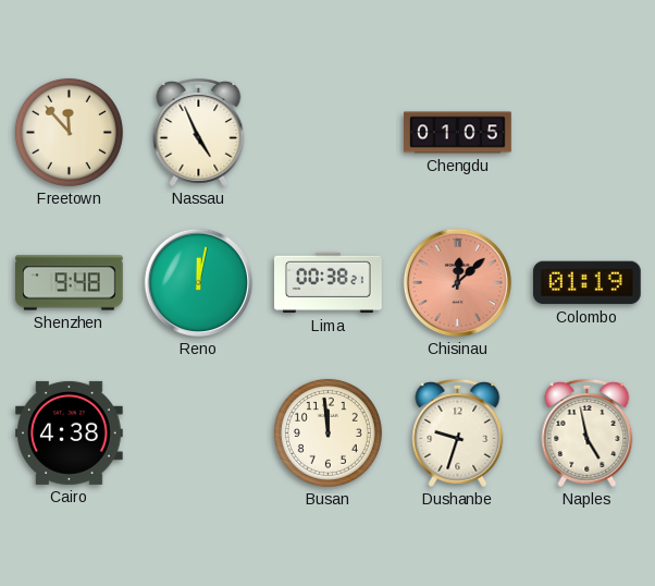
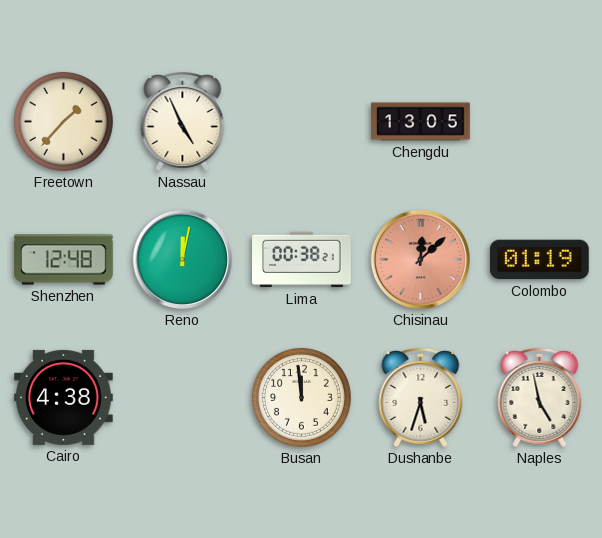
Freetown: 11:53 -> 1:37
Chengdu: 01:05 -> 13:05
Shenzhen: 9:48 -> 12:48
Dushanbe: 9:33 -> 5:33
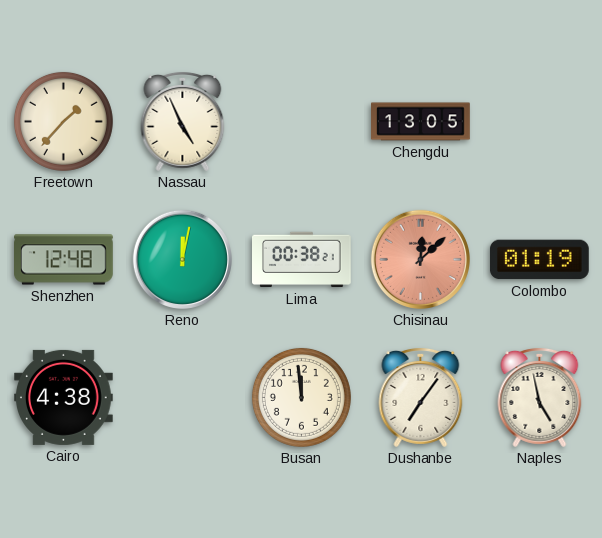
Dushanbe: 5:33 -> 7:06
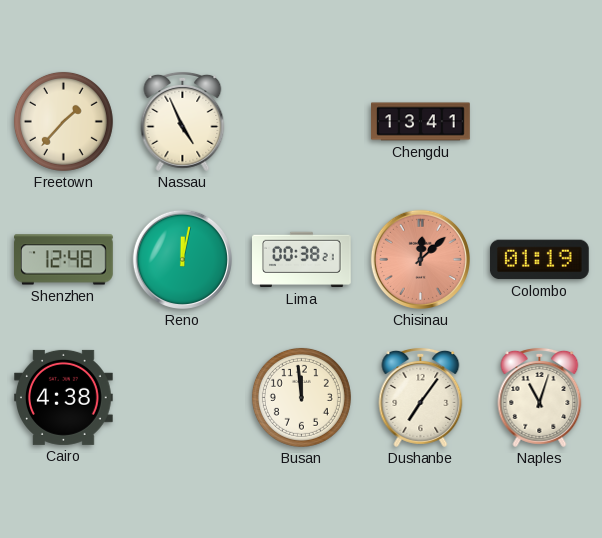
Chengdu: 13:05 -> 13:41
Naples: 4:58 -> 11:03
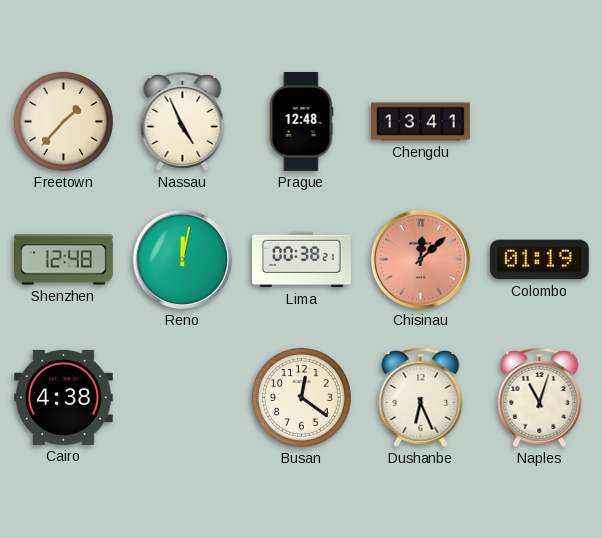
Prague: none -> 12:48
Busan: 11:59 -> 12:21
Dushanbe: 7:06 -> 6:26
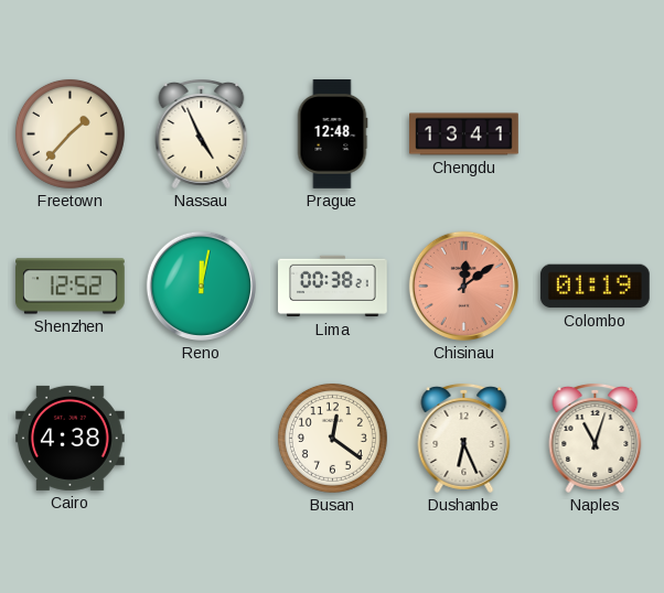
Shenzhen: 12:48 -> 12:52
Chisinau: 12:08 -> 12:09
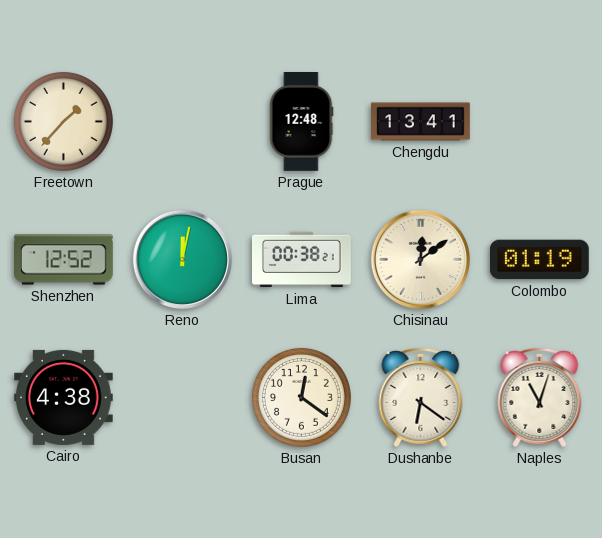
Nassau: 4:56 -> none
Chisinau dial: salmon -> cream
Dushanbe: 6:26 -> 6:21
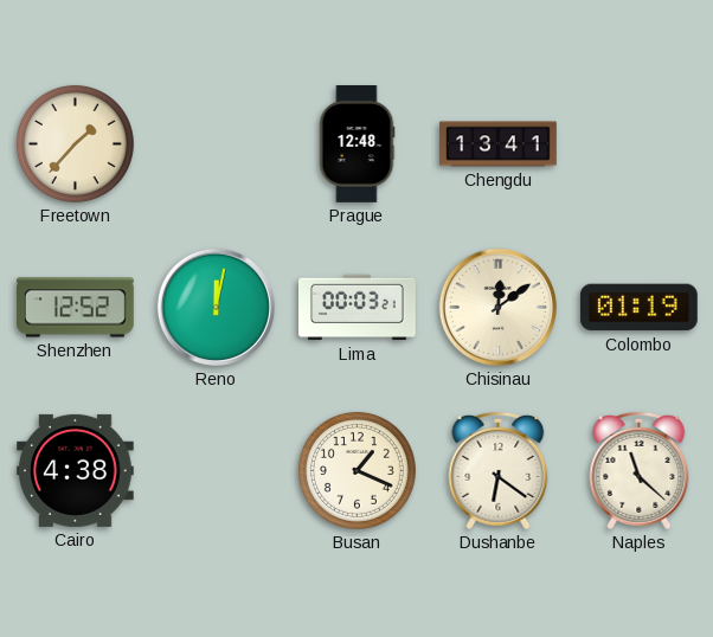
Lima: 00:38 -> 00:03
Busan: 12:21 -> 1:19
Naples: 11:03 -> 11:22
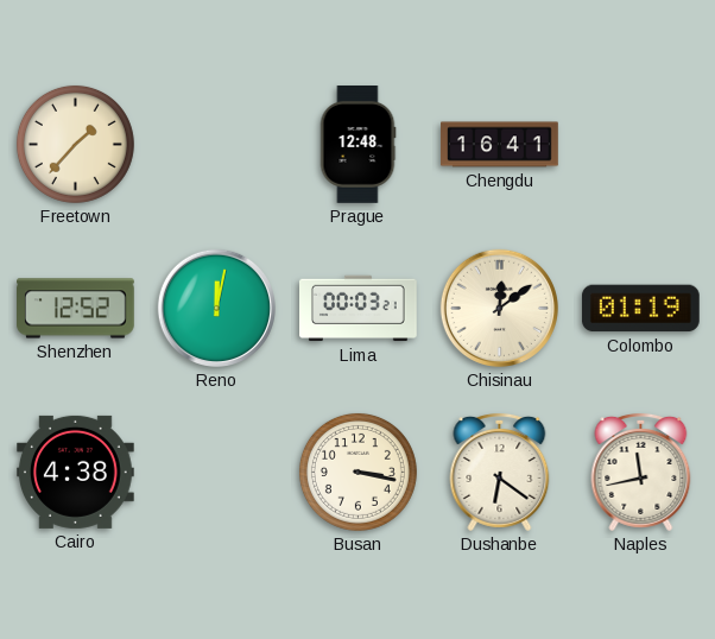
Chengdu: 13:41 -> 16:41
Busan: 1:19 -> 3:17
Naples: 11:22 -> 11:43
